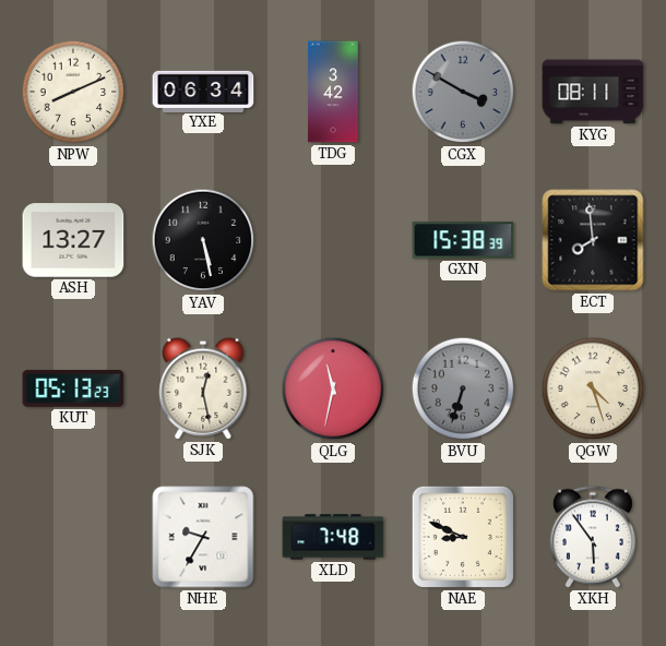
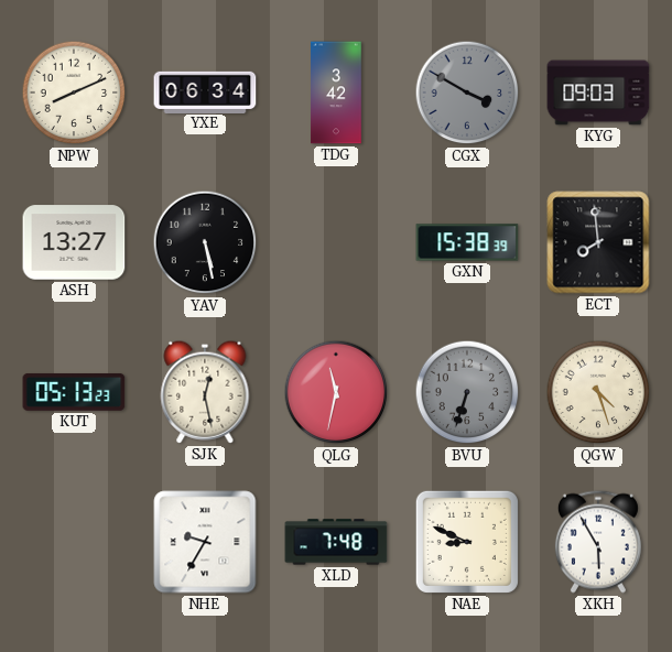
KYG: 08:11 -> 09:03
XKH: 5:54 -> 5:55
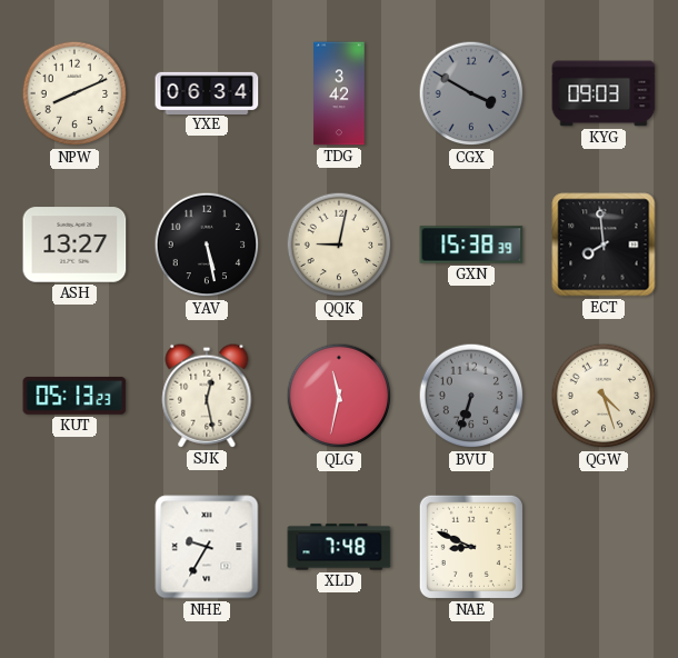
QQK: none -> 9:02
XKH: 5:55 -> none
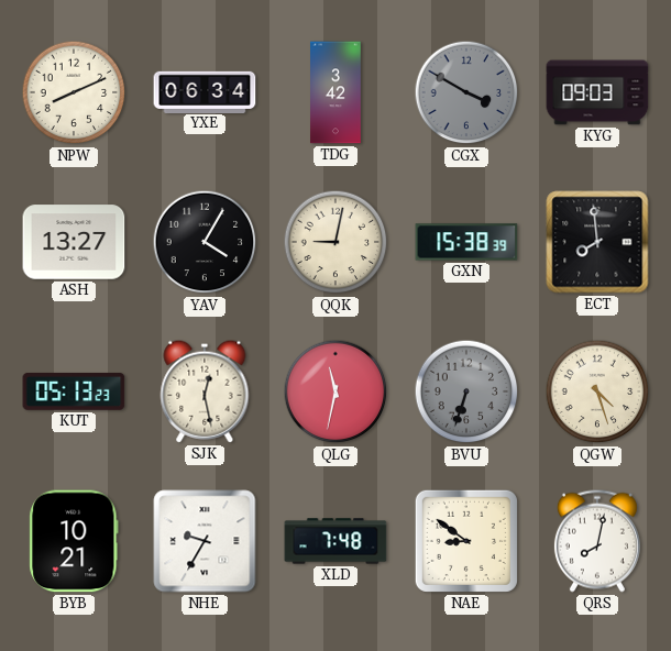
YAV: 5:28 -> 4:05
BYB: none -> 10:21
NAE: 8:49 -> 8:51
QRS: none -> 8:02
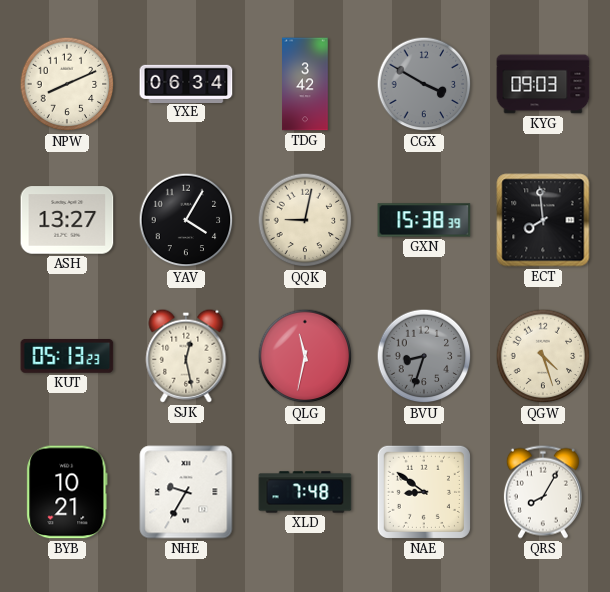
BVU: 6:33 -> 8:33
QRS: 8:02 -> 8:05
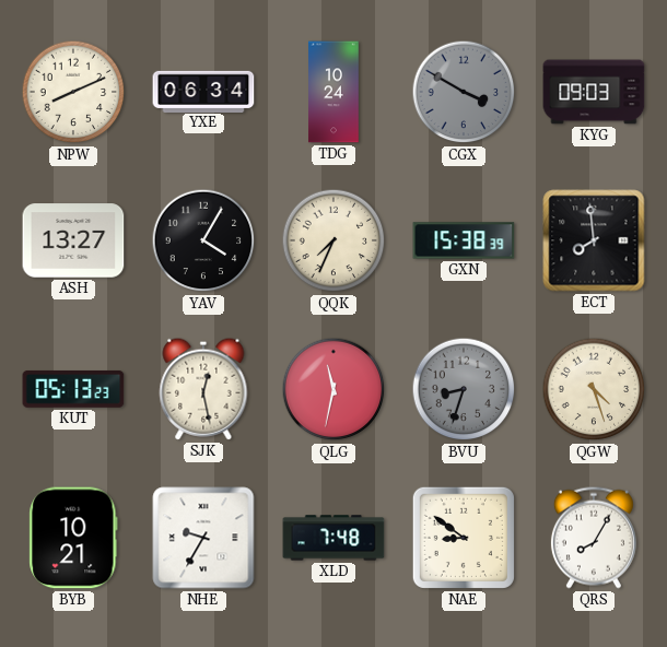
TDG: 3:42 -> 10:24
QQK: 9:02 -> 7:34
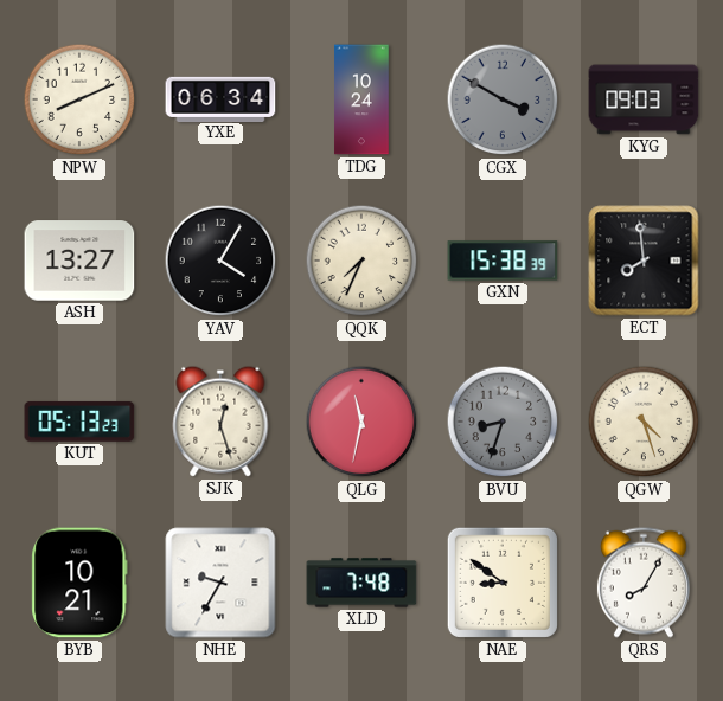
SJK: 12:28 -> 12:27
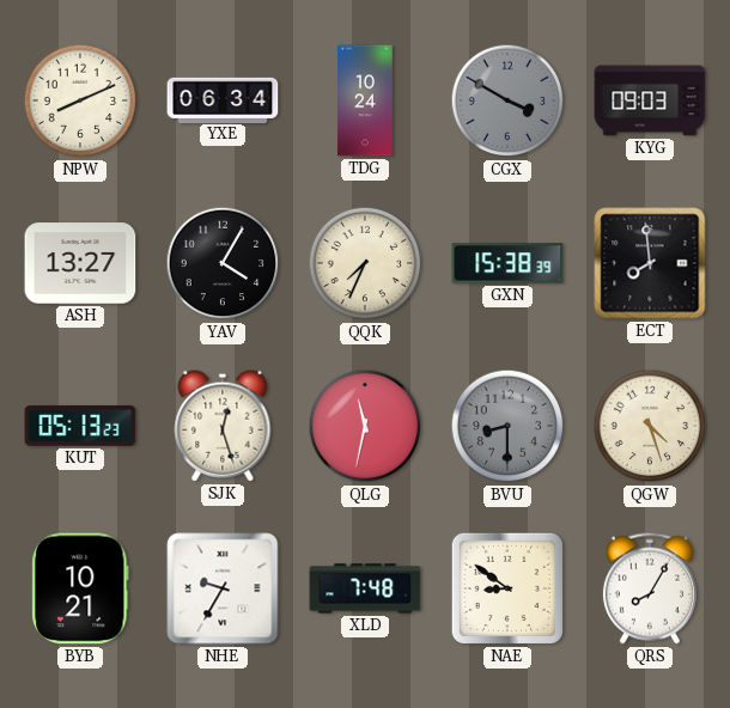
BVU: 8:33 -> 8:30
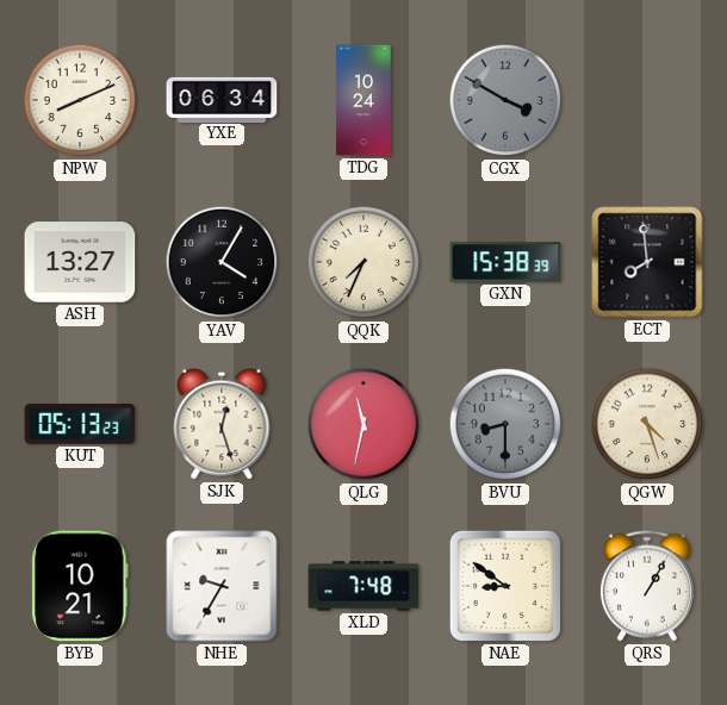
KYG: 09:03 -> none
QRS: 8:05 -> 1:05
